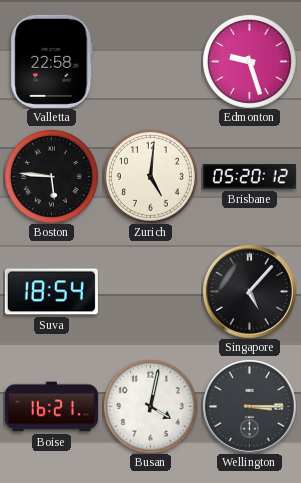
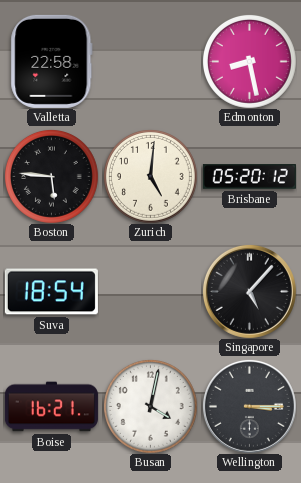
Edmonton: 9:27 -> 8:28
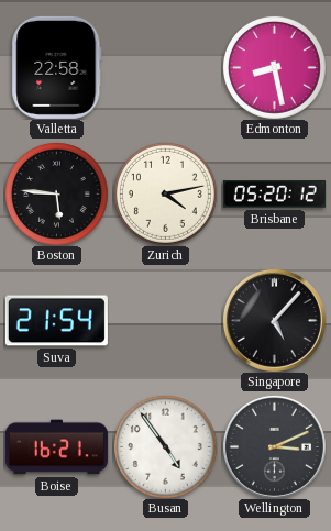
Zurich: 5:01 -> 4:13
Suva: 18:54 -> 21:54
Busan: 4:02 -> 4:54
Wellington: 3:15 -> 3:11
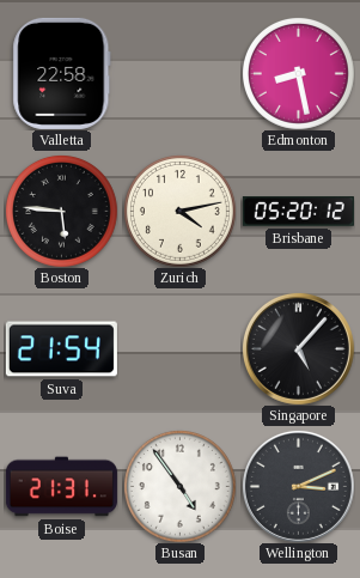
Boise: 16:21 -> 21:31
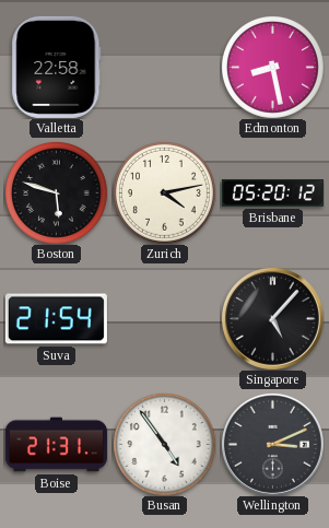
Boston: 5:46 -> 5:48
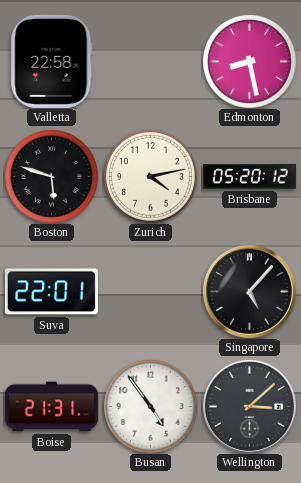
Suva: 21:54 -> 22:01
Wellington: 3:11 -> 3:08
